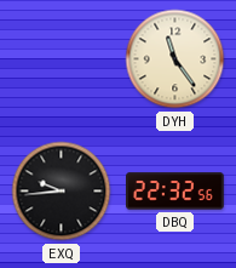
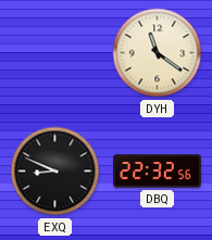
DYH: 11:24 -> 11:21
EXQ: 9:44 -> 8:49
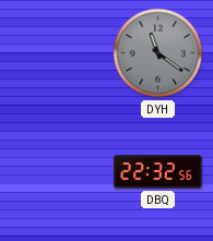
DYH dial: cream -> grey
EXQ: 8:49 -> none
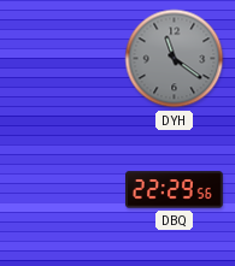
DBQ: 22:32 -> 22:29
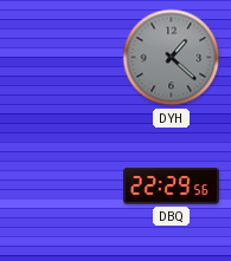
DYH: 11:21 -> 1:22
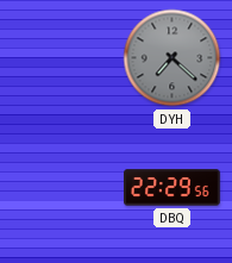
DYH: 1:22 -> 7:22
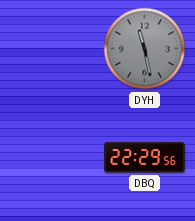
DYH: 7:22 -> 11:28
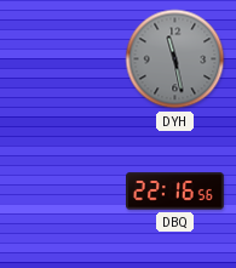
DBQ: 22:29 -> 22:16
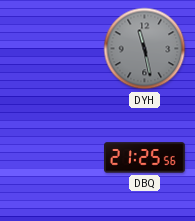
DBQ: 22:16 -> 21:25
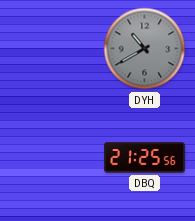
DYH: 11:28 -> 10:40
